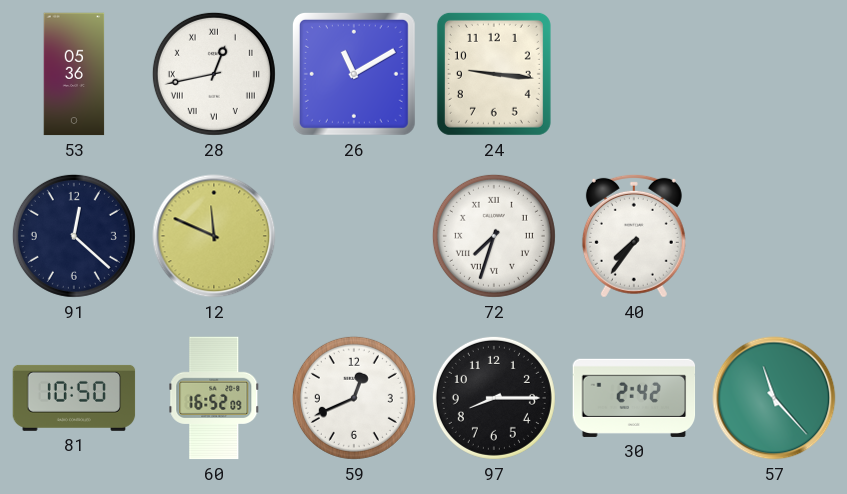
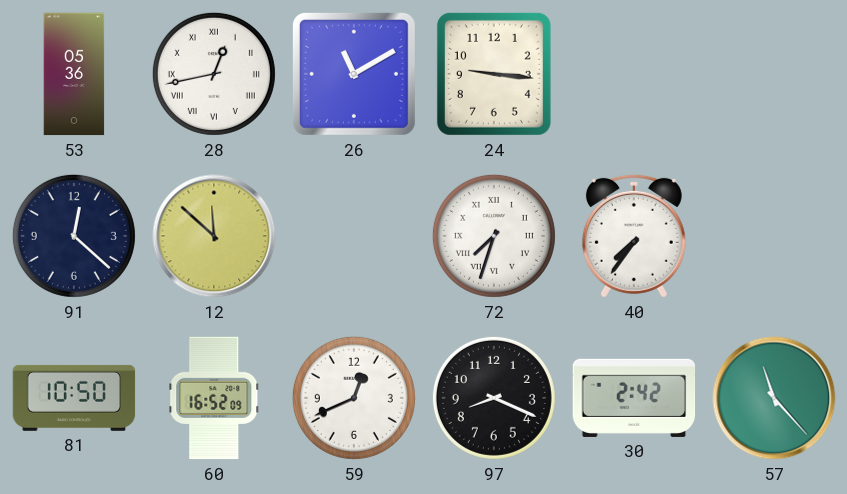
12: 11:49 -> 11:52
97: 8:15 -> 8:19
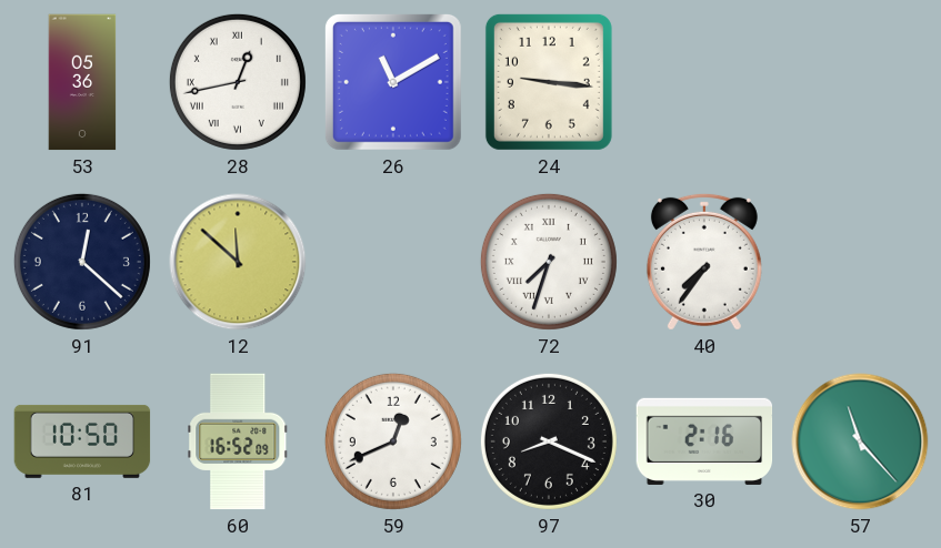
30: 2:42 -> 2:16
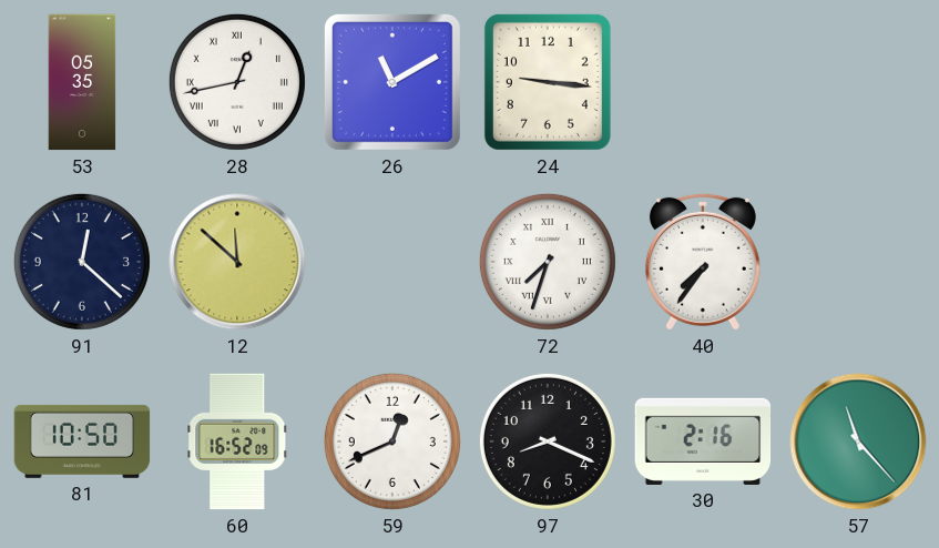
53: 05:36 -> 05:35
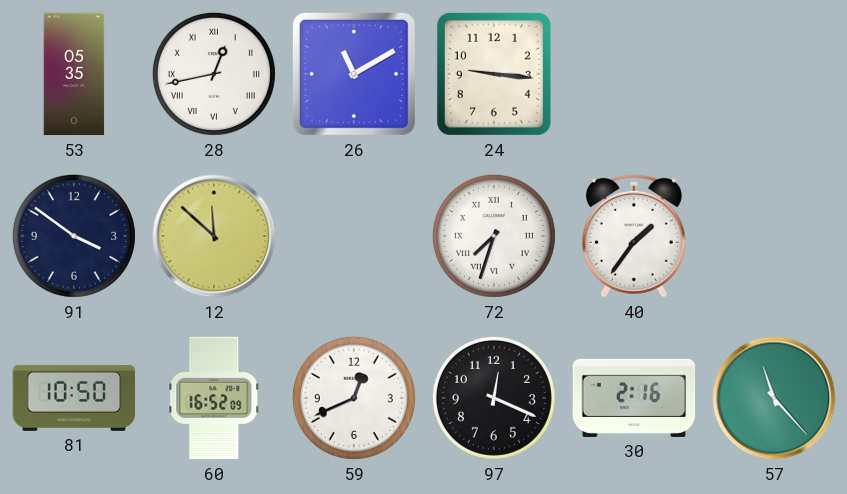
91: 12:22 -> 3:51
40: 7:36 -> 1:36
97: 8:19 -> 12:19
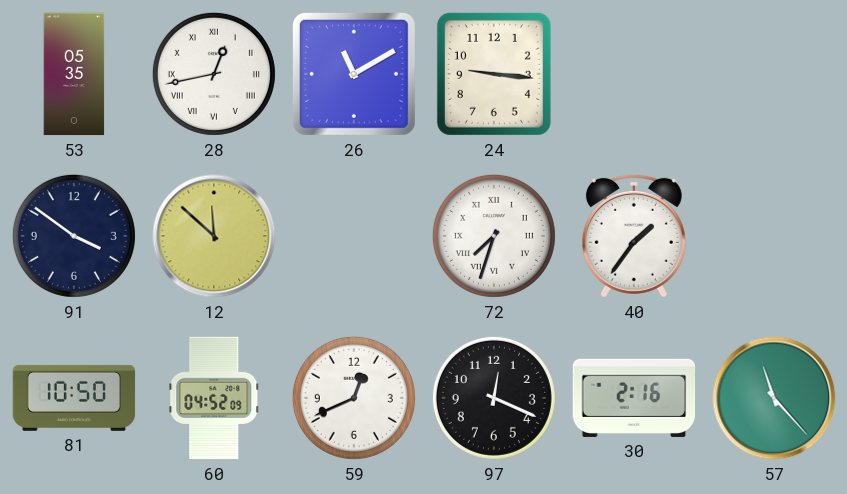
60: 16:52 -> 04:52
